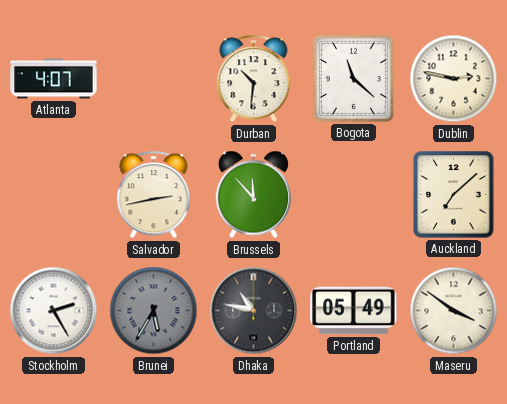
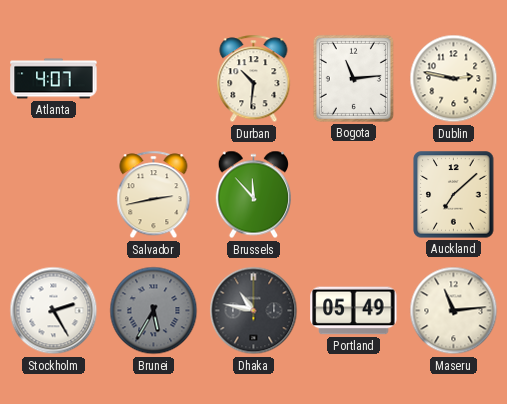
Bogota: 11:22 -> 11:14
Maseru: 3:51 -> 11:14
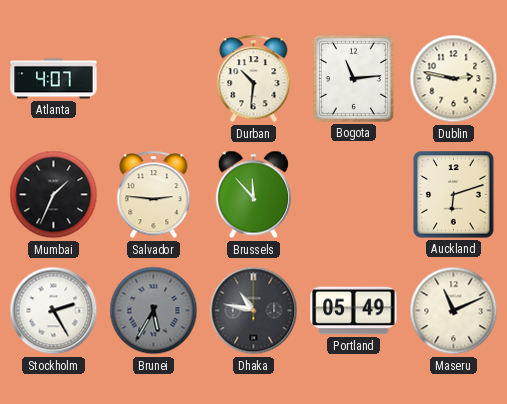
Mumbai: none -> 1:34
Salvador: 2:43 -> 2:46
Auckland: 7:08 -> 6:12
Maseru: 11:14 -> 11:11
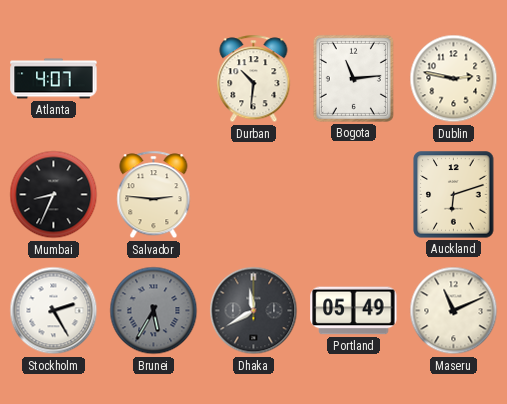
Mumbai: 1:34 -> 8:34
Brussels: 11:53 -> none
Dhaka: 10:47 -> 11:40
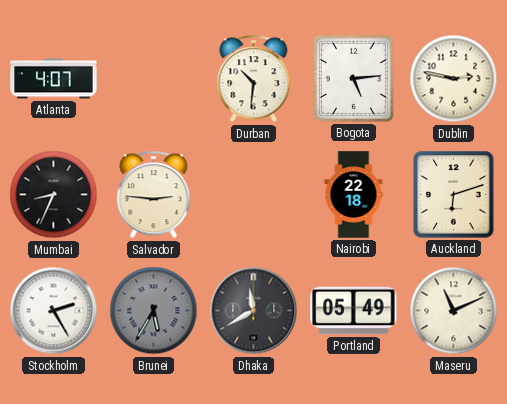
Bogota: 11:14 -> 5:14
Nairobi: none -> 22:18
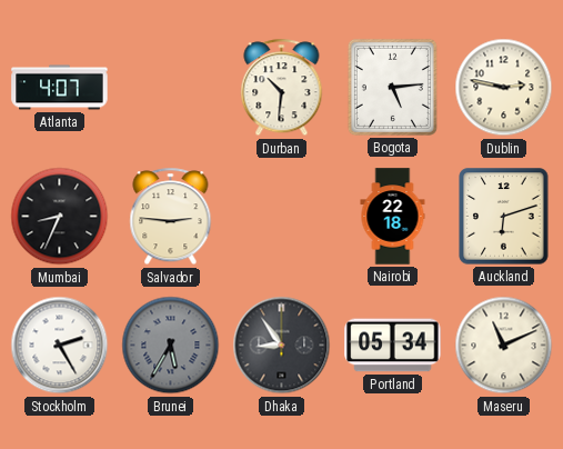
Dhaka: 11:40 -> 8:54
Portland: 05:49 -> 05:34
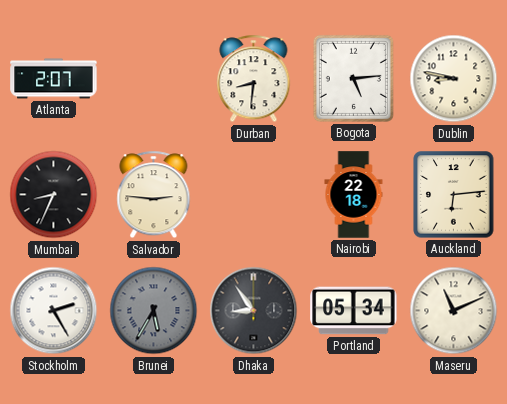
Atlanta: 4:07 -> 2:07
Durban: 10:31 -> 8:31
Dublin: 2:47 -> 8:47
Auckland: 6:12 -> 6:14
